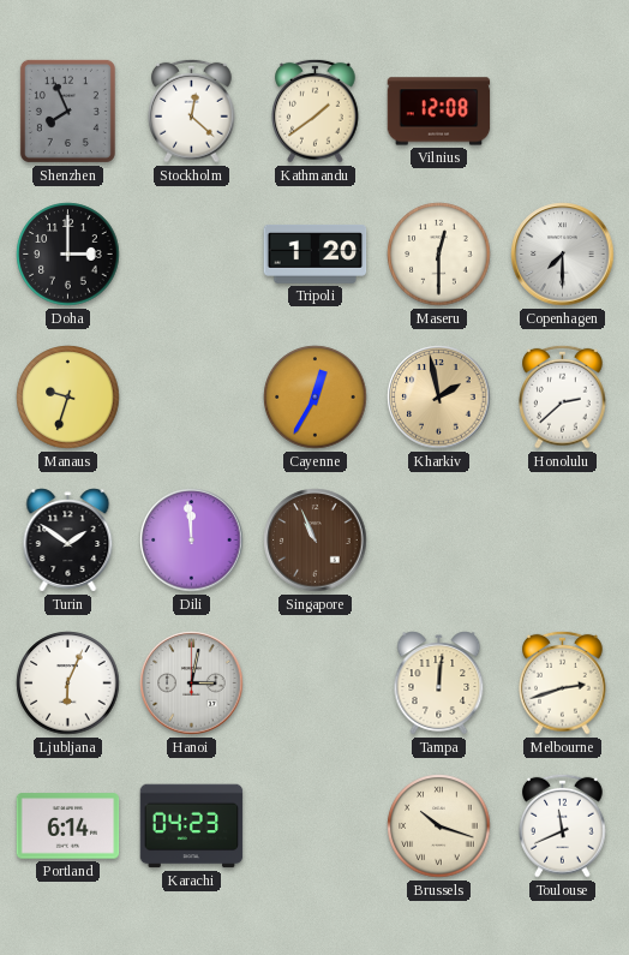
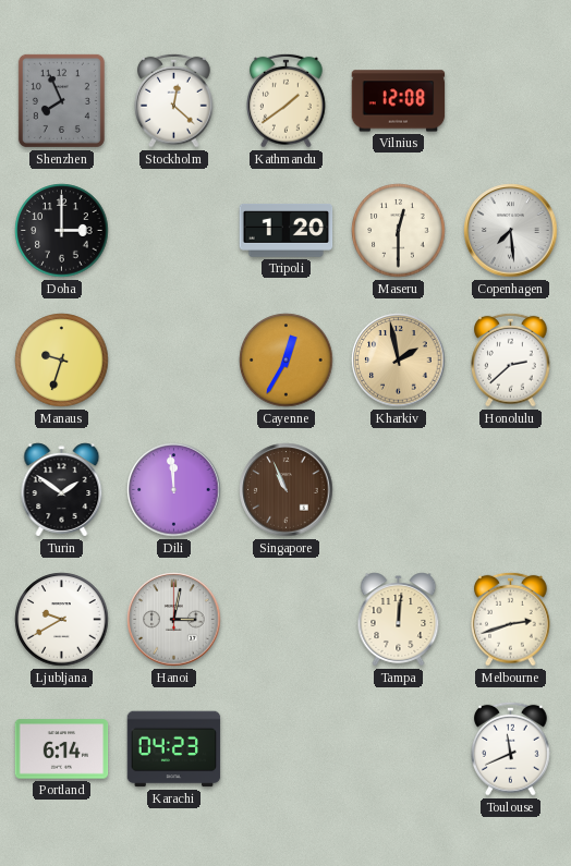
Copenhagen: 7:30 -> 7:29
Ljubljana: 6:04 -> 9:40
Brussels: 10:18 -> none
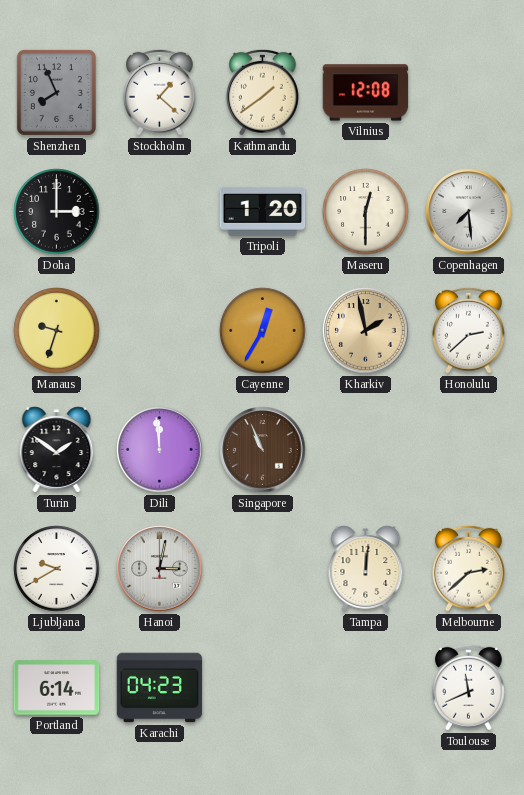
Stockholm: 12:22 -> 1:22
Melbourne: 2:42 -> 2:38
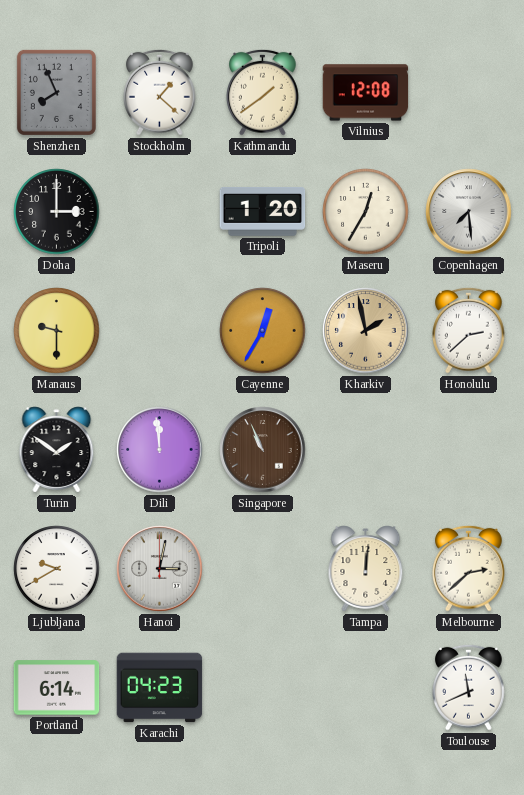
Maseru: 12:30 -> 12:35
Manaus: 9:33 -> 9:30
